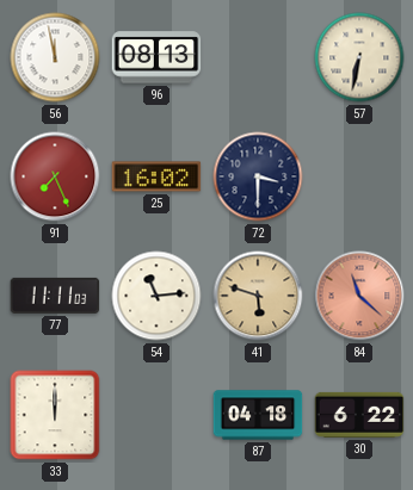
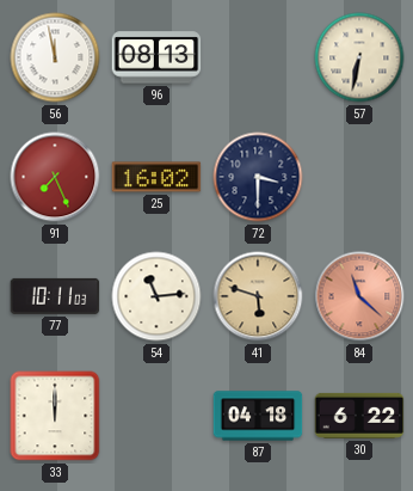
77: 11:11 -> 10:11
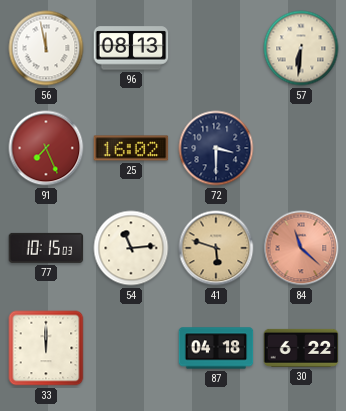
57: 6:32 -> 6:31
77: 10:11 -> 10:15
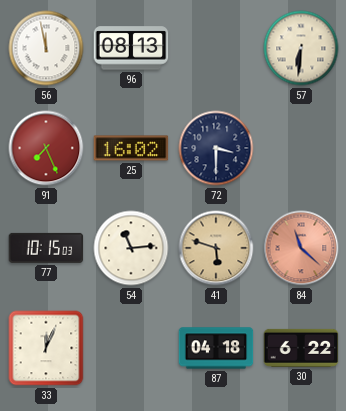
33: 12:00 -> 12:04
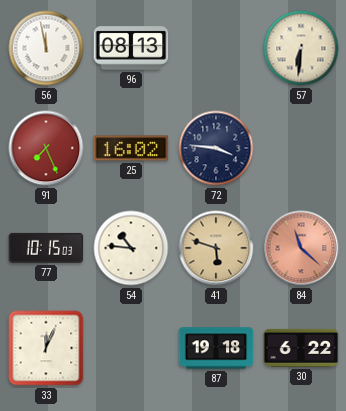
72: 3:30 -> 3:46
54: 11:14 -> 10:46
87: 04:18 -> 19:18
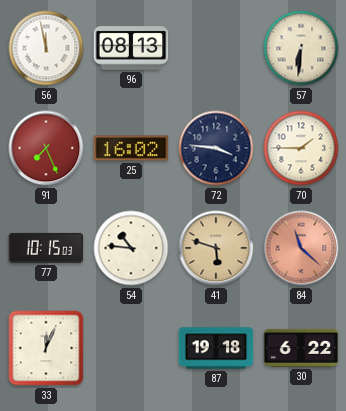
70: none -> 1:45
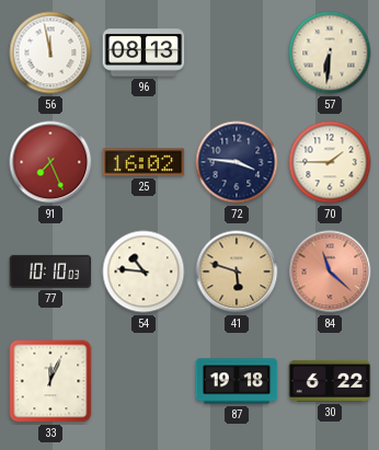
77: 10:15 -> 10:10
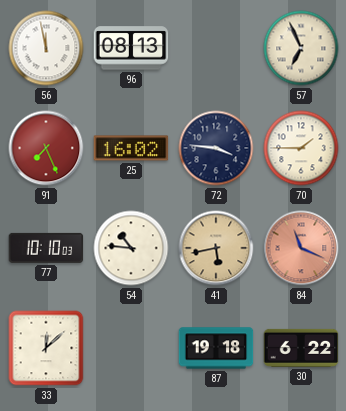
57: 6:31 -> 6:56
41: 5:48 -> 5:43
84: 11:22 -> 11:19
33: 12:04 -> 12:08
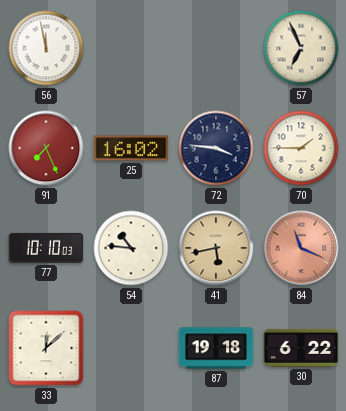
96: 08:13 -> none
